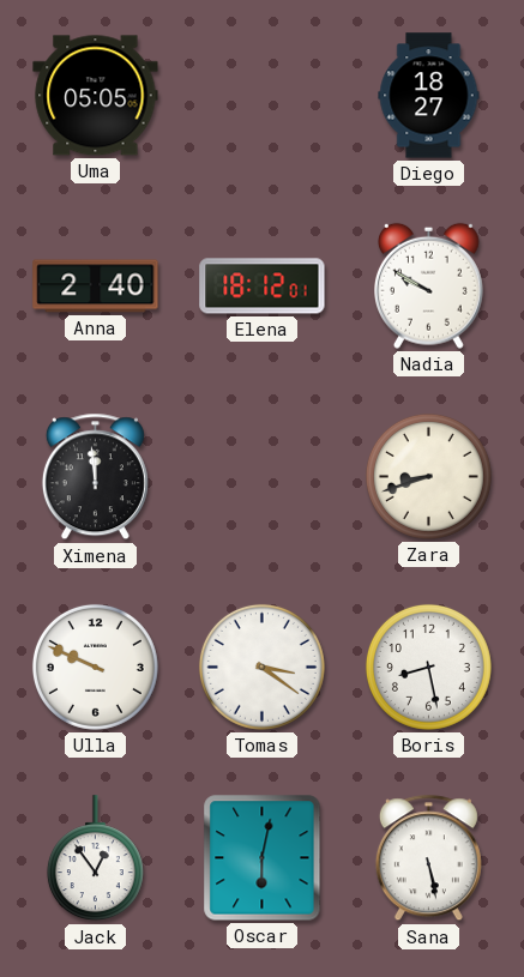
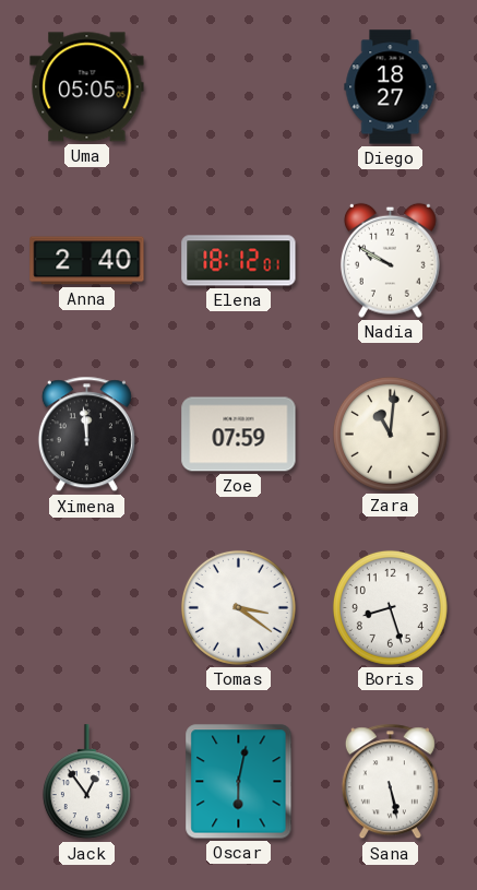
Zoe: none -> 07:59
Zara: 8:42 -> 11:01
Ulla: 9:49 -> none
Boris: 8:28 -> 8:27
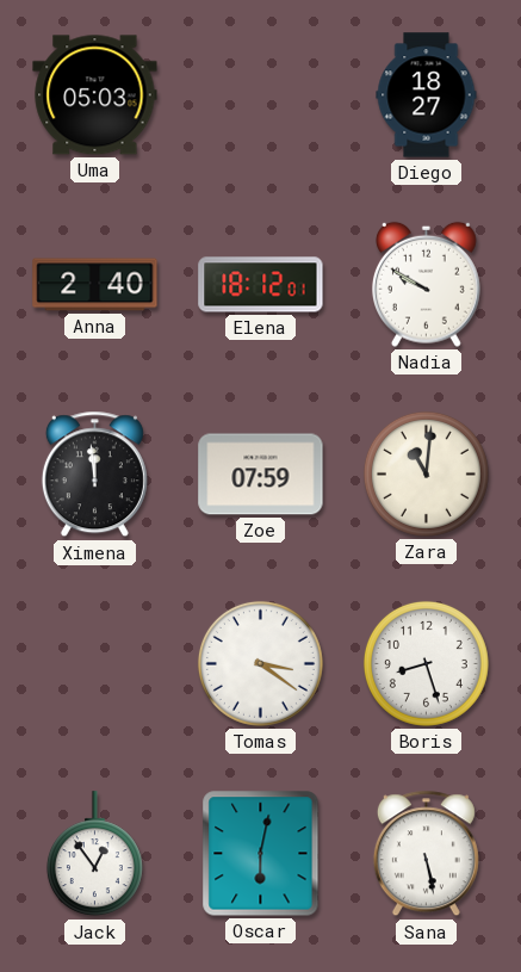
Uma: 05:05 -> 05:03
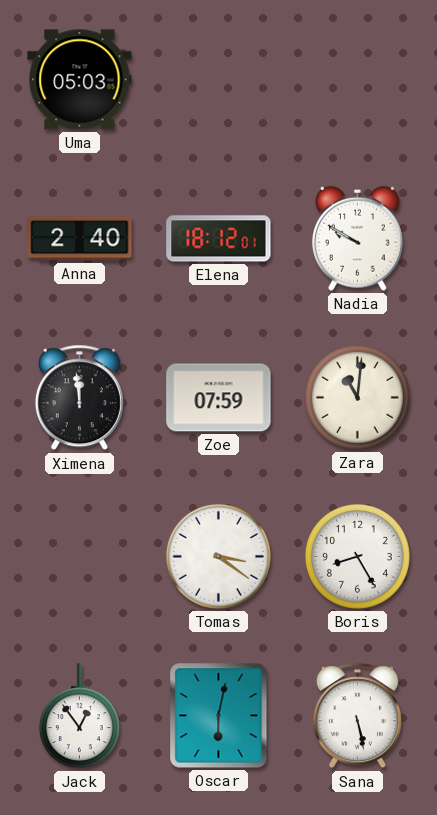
Diego: 18:27 -> none
Boris: 8:27 -> 8:25
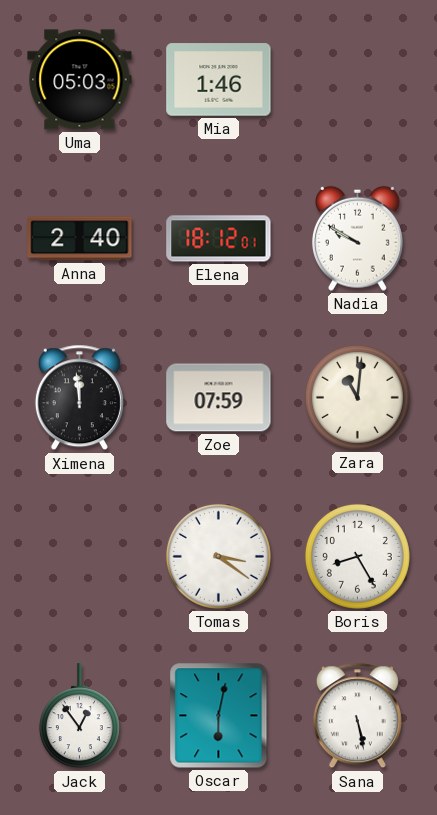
Mia: none -> 1:46
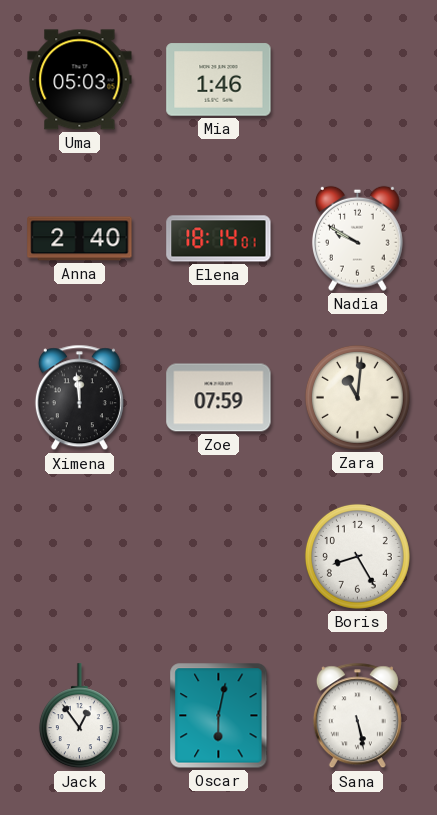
Elena: 18:12 -> 18:14
Tomas: 3:21 -> none
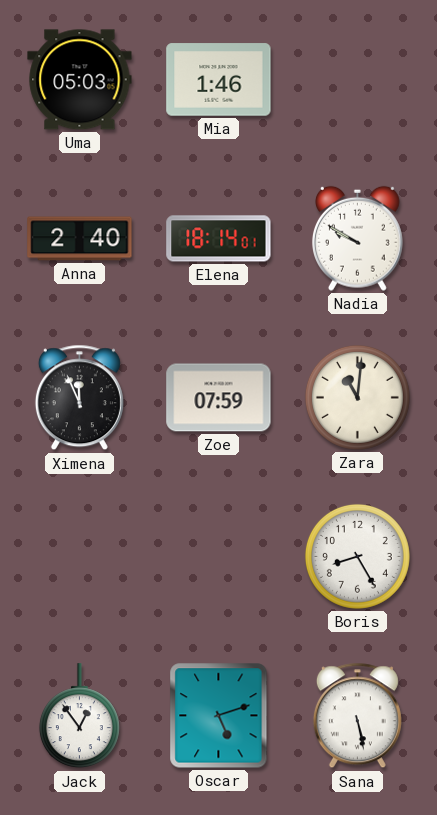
Ximena: 11:59 -> 11:56
Oscar: 6:02 -> 5:12
